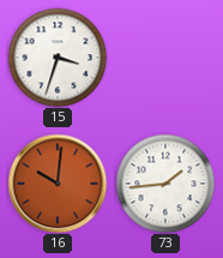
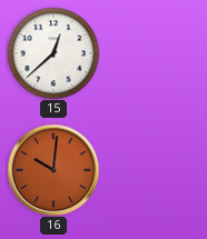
15: 3:33 -> 12:38
73: 1:44 -> none
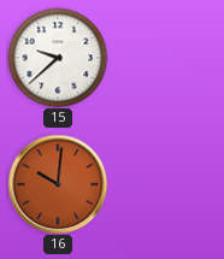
15: 12:38 -> 9:38
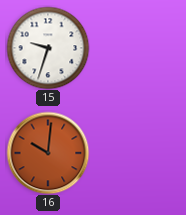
15: 9:38 -> 9:33
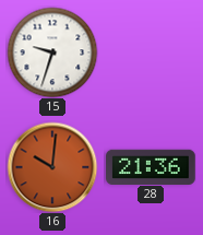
28: none -> 21:36
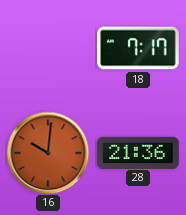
15: 9:33 -> none
18: none -> 7:17
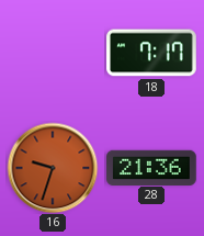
16: 10:01 -> 9:33
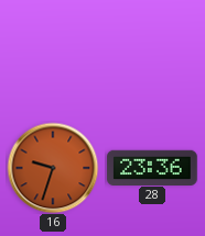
18: 7:17 -> none
28: 21:36 -> 23:36
